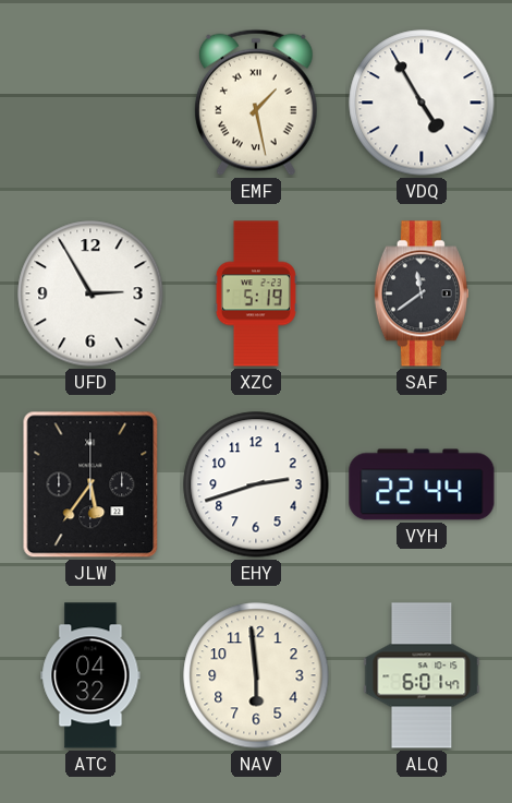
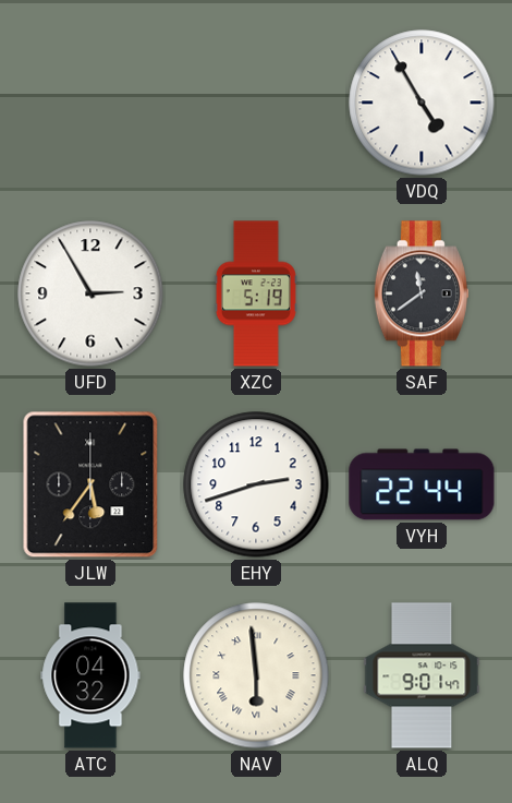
EMF: 1:28 -> none
NAV numerals: Arabic -> Roman
ALQ: 6:01 -> 9:01
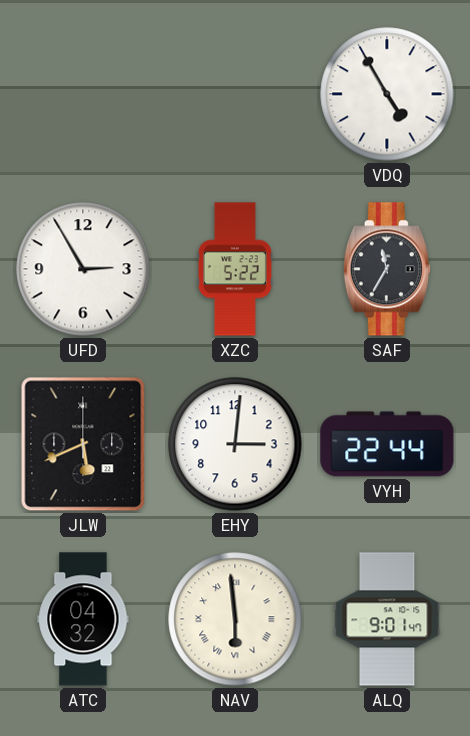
XZC: 5:19 -> 5:22
SAF: 11:39 -> 11:35
JLW: 5:36 -> 5:41
EHY: 2:42 -> 3:01
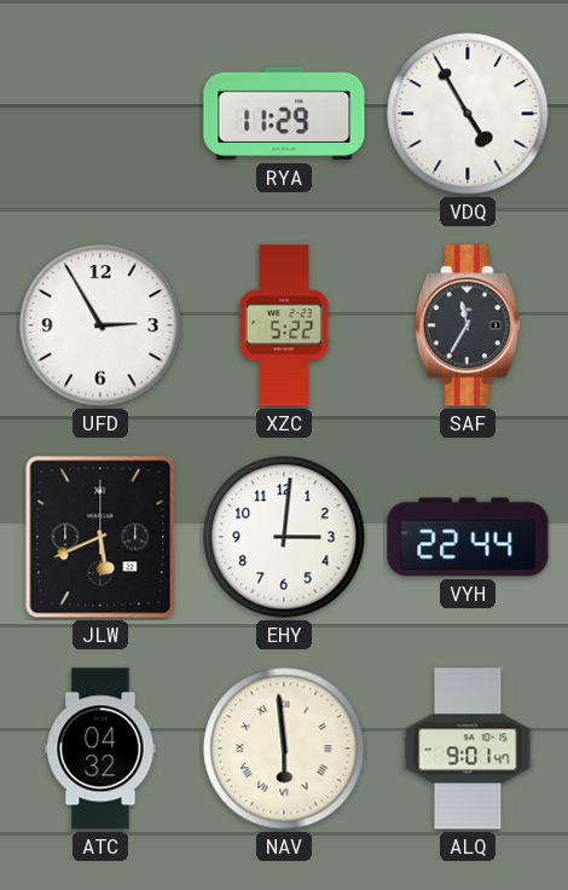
RYA: none -> 11:29
